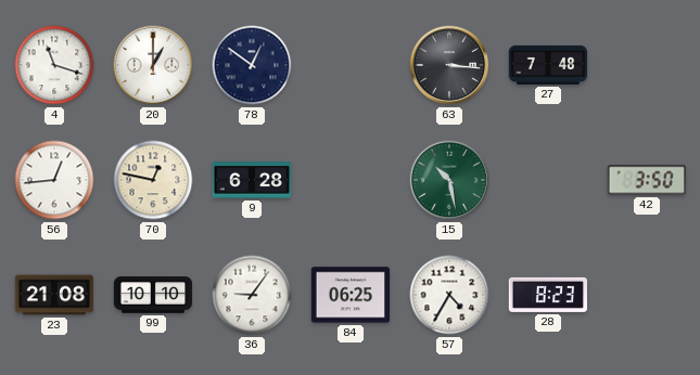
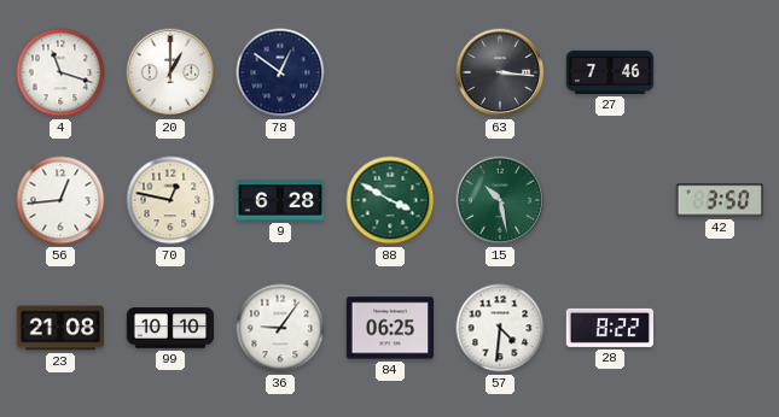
27: 7:48 -> 7:46
88: none -> 3:50
57: 4:35 -> 4:31
28: 8:23 -> 8:22
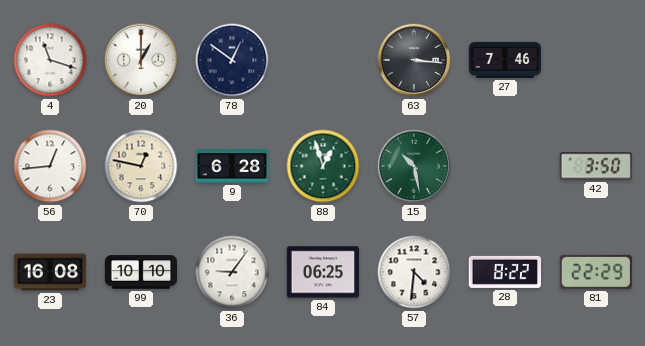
88: 3:50 -> 12:57
23: 21:08 -> 16:08
81: none -> 22:29
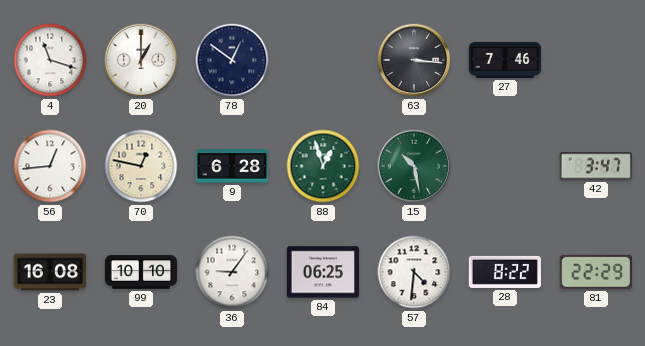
42: 3:50 -> 3:47
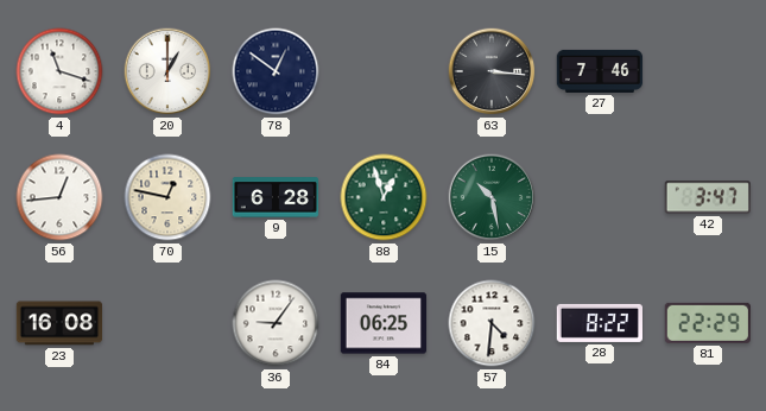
99: 10:10 -> none
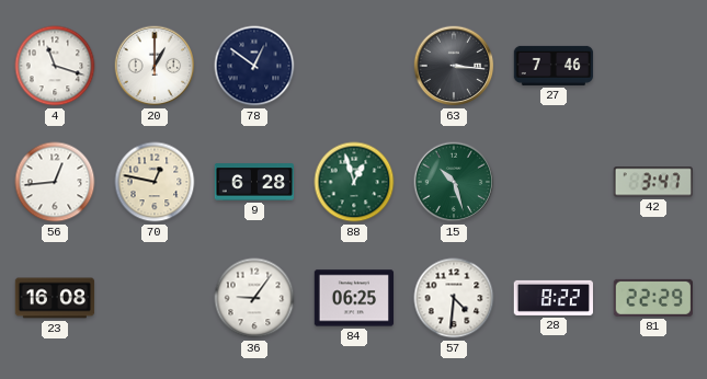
15: 10:28 -> 10:27
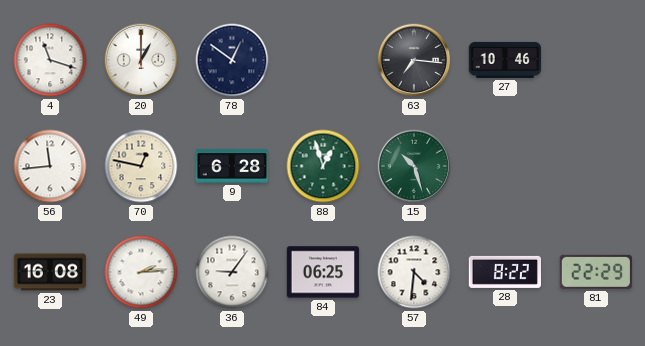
63: 3:16 -> 7:16
27: 7:46 -> 10:46
56: 12:44 -> 11:44
42: 3:47 -> none
49: none -> 2:14
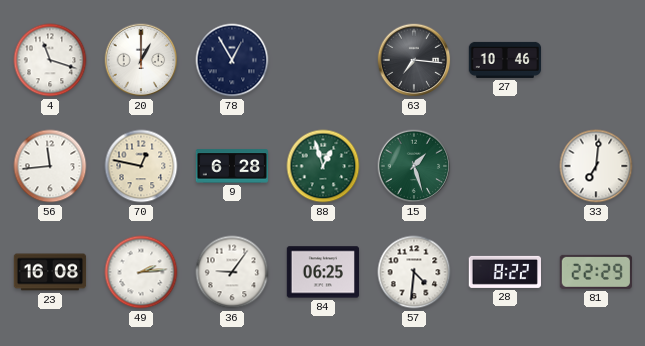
78: 12:51 -> 12:55
15: 10:27 -> 1:27
33: none -> 7:01
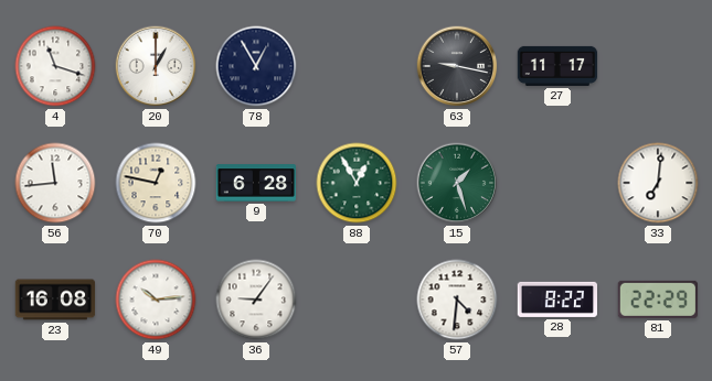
63: 7:16 -> 9:17
27: 10:46 -> 11:17
88: 12:57 -> 12:55
49: 2:14 -> 10:14
84: 06:25 -> none
